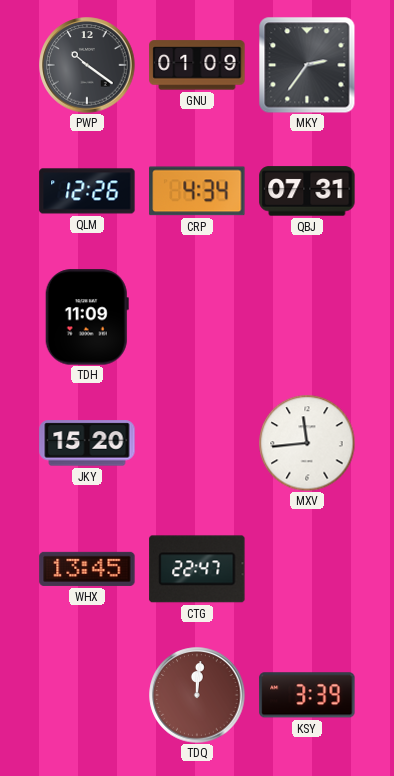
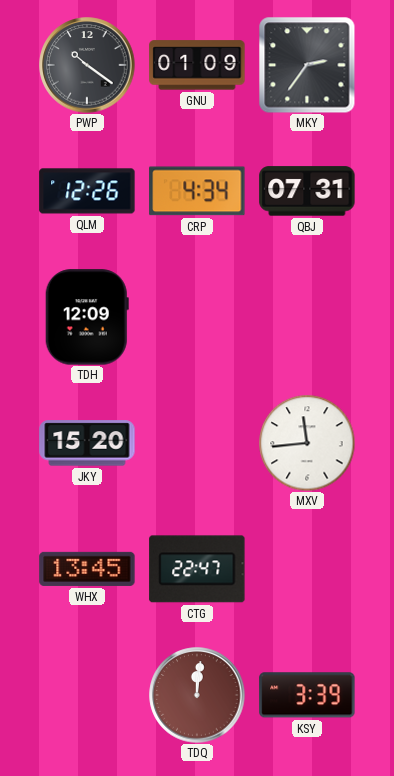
TDH: 11:09 -> 12:09
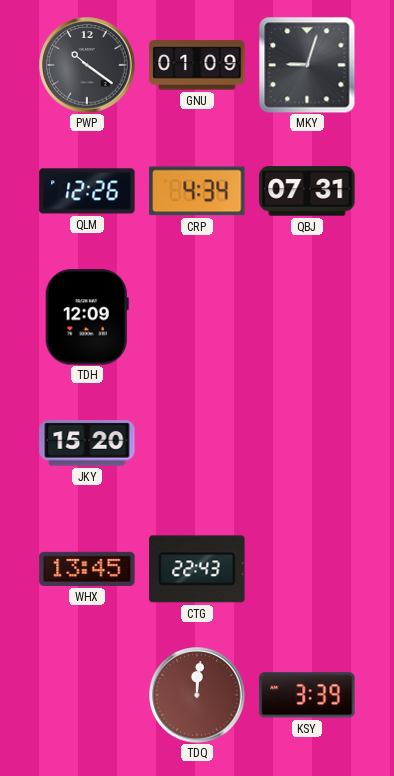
MKY: 2:36 -> 9:03
MXV: 11:44 -> none
CTG: 22:47 -> 22:43
